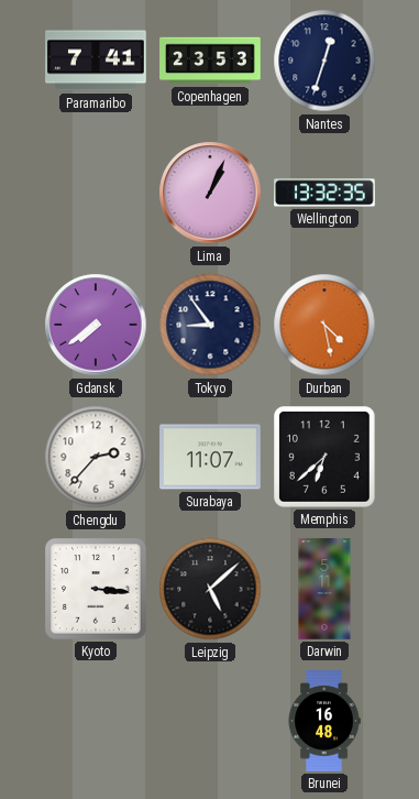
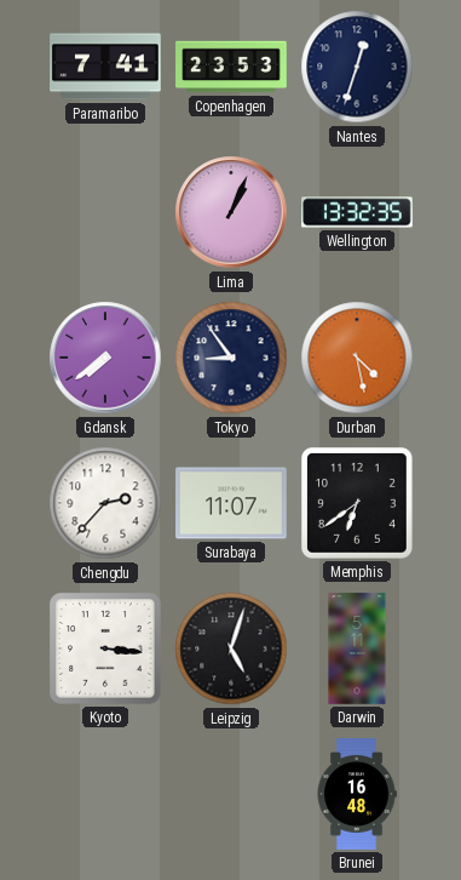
Memphis: 6:38 -> 6:39
Leipzig: 5:08 -> 5:03
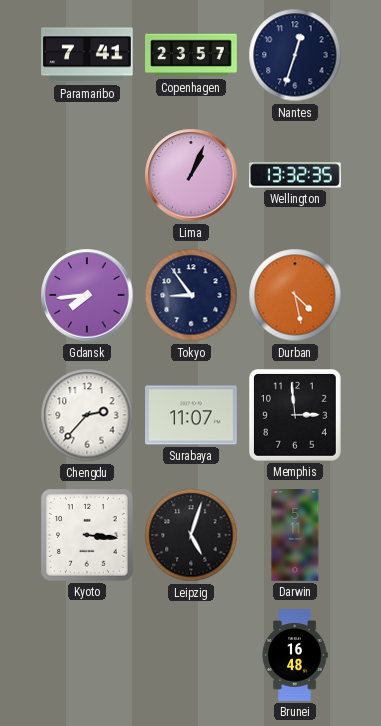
Copenhagen: 23:53 -> 23:57
Gdansk: 7:39 -> 7:44
Memphis: 6:39 -> 2:59
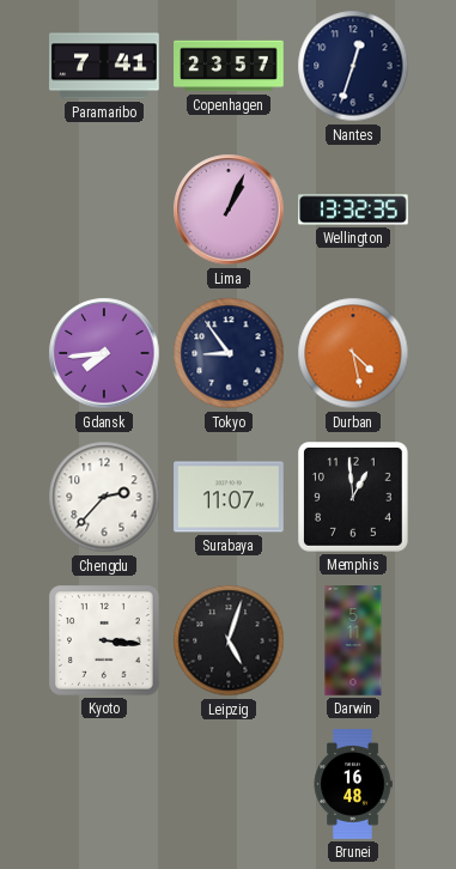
Memphis: 2:59 -> 12:59
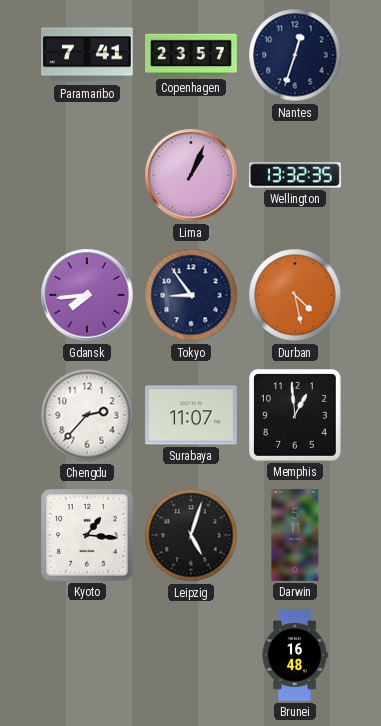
Kyoto: 3:16 -> 1:16
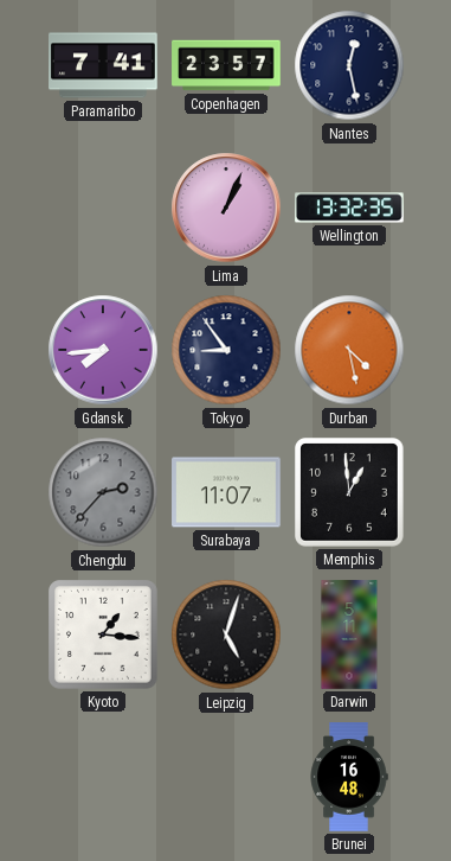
Nantes: 12:33 -> 12:28
Chengdu dial: white -> grey
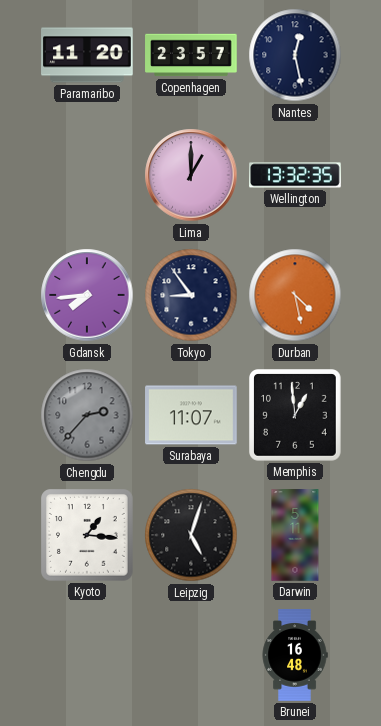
Paramaribo: 7:41 -> 11:20
Lima: 1:04 -> 1:00
